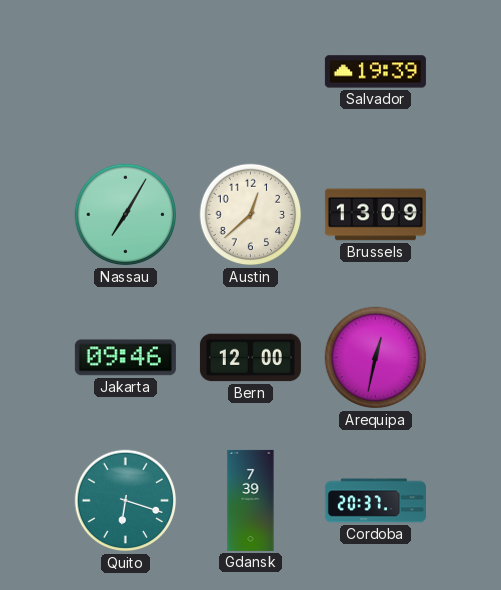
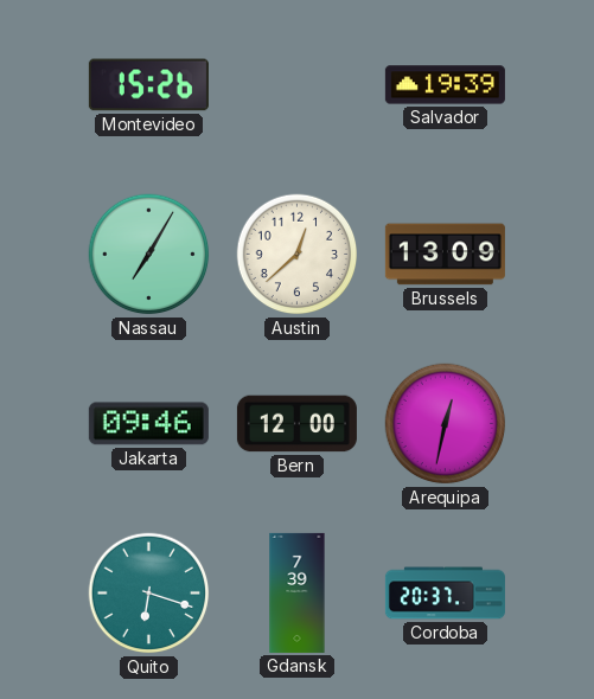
Montevideo: none -> 15:26
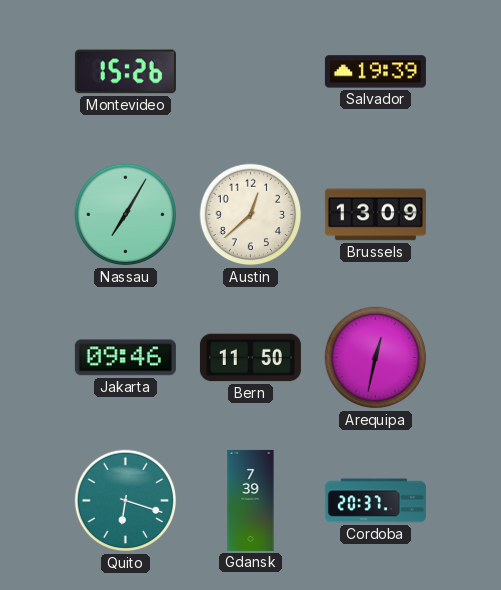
Bern: 12:00 -> 11:50
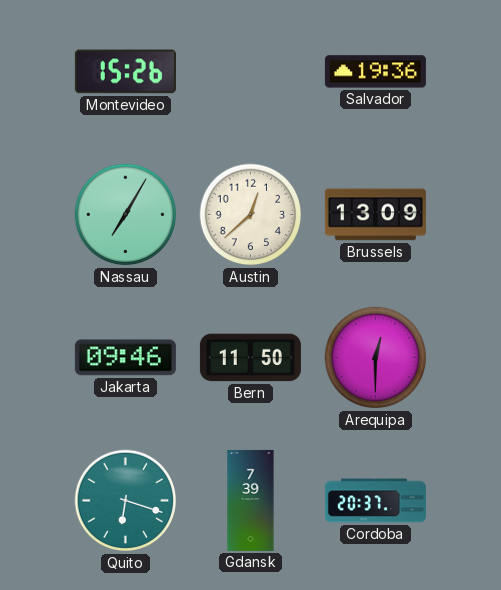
Salvador: 19:39 -> 19:36
Arequipa: 12:32 -> 12:30
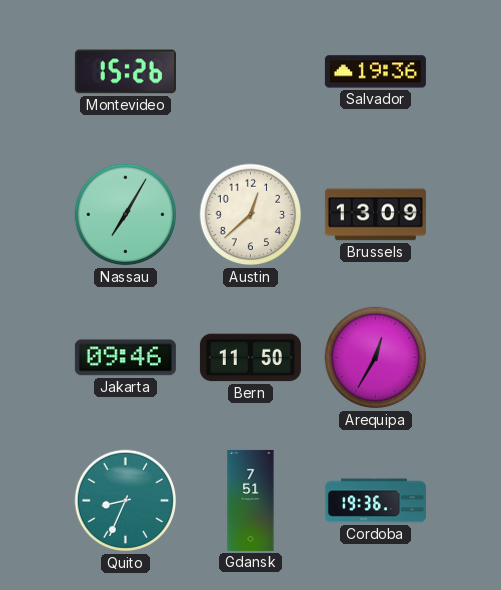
Arequipa: 12:30 -> 12:35
Quito: 6:18 -> 8:34
Gdansk: 7:39 -> 7:51
Cordoba: 20:37 -> 19:36
